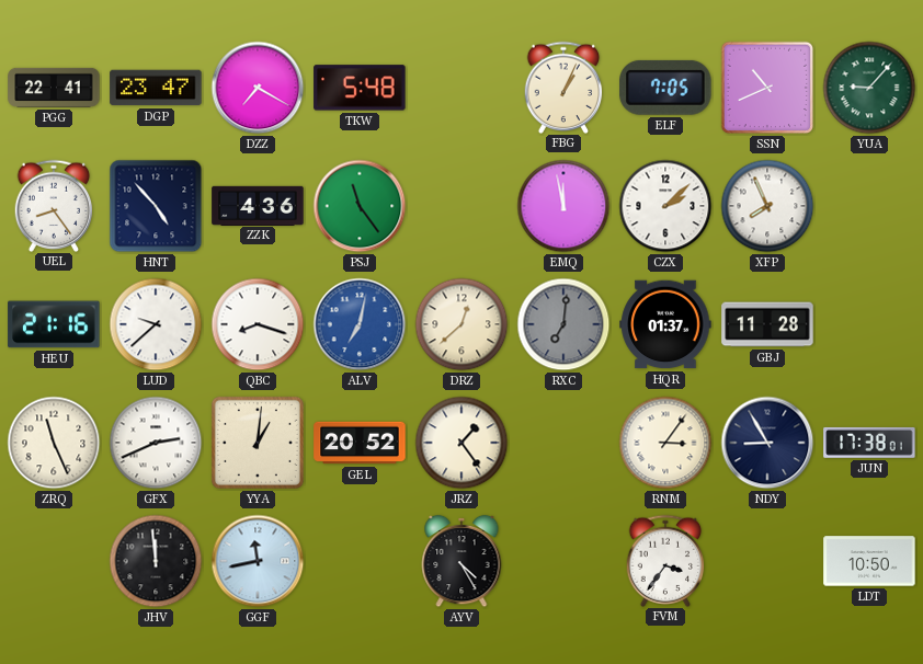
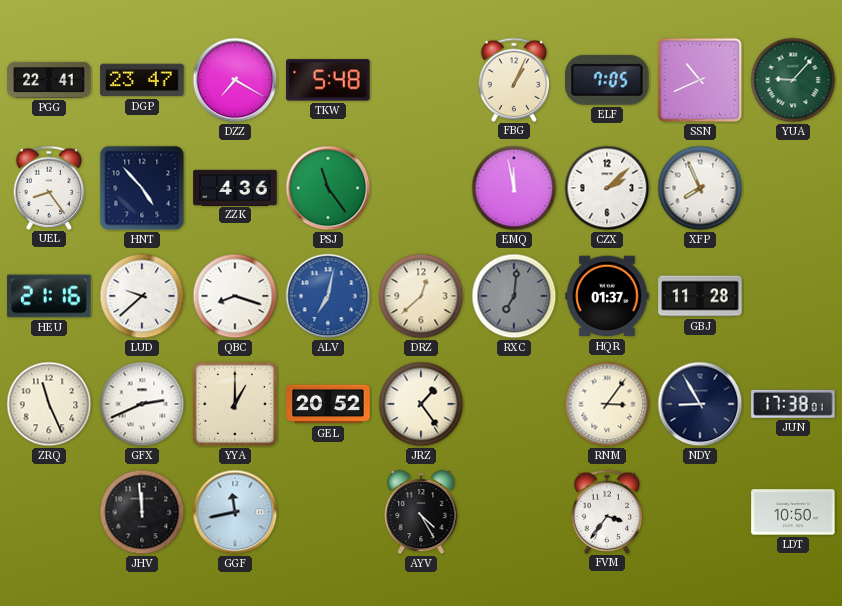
YYA: 1:01 -> 1:00
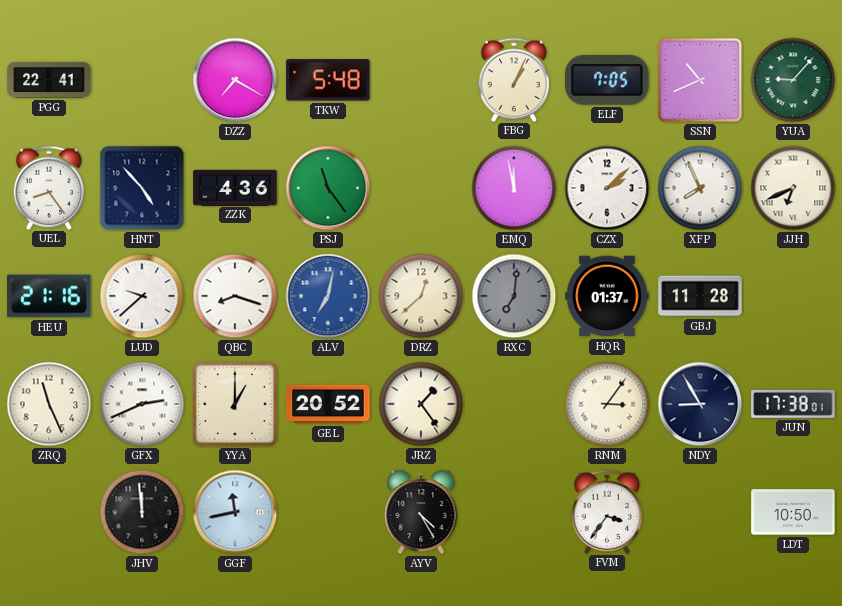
DGP: 23:47 -> none
JJH: none -> 6:41
